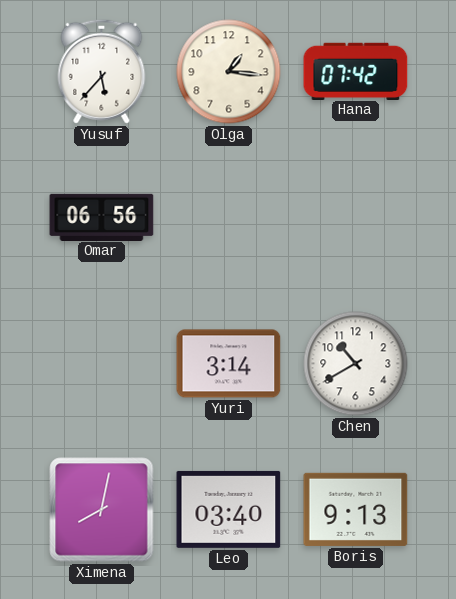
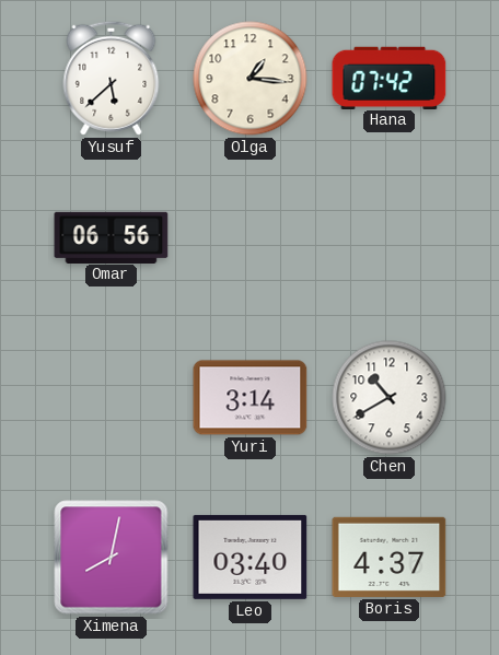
Yusuf: 5:37 -> 5:38
Boris: 9:13 -> 4:37
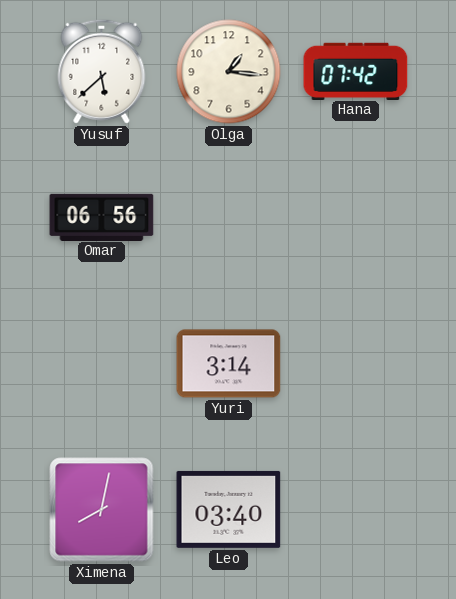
Chen: 10:40 -> none
Boris: 4:37 -> none
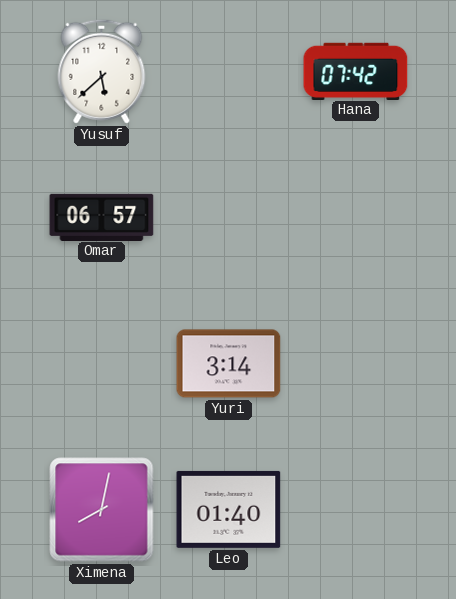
Olga: 1:16 -> none
Omar: 06:56 -> 06:57
Leo: 03:40 -> 01:40
